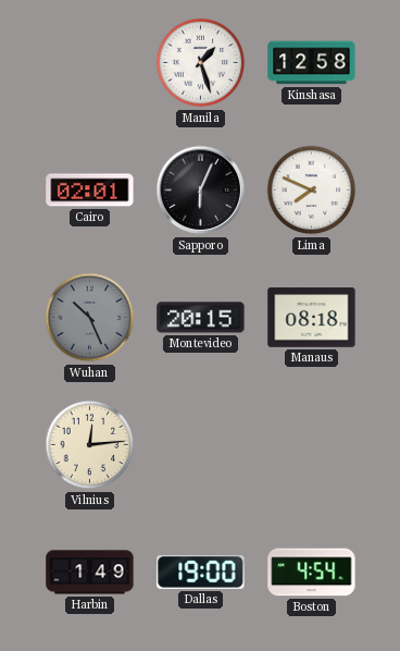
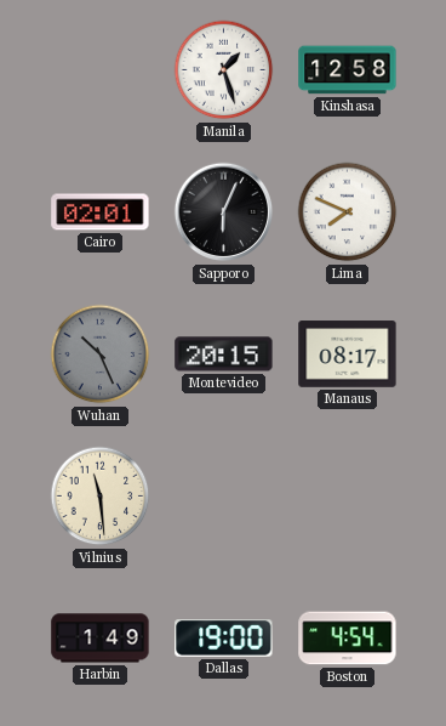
Manaus: 08:18 -> 08:17
Vilnius: 12:14 -> 11:29
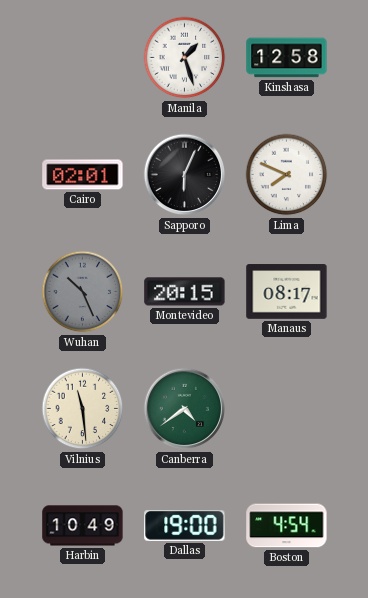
Canberra: none -> 4:39
Harbin: 1:49 -> 10:49
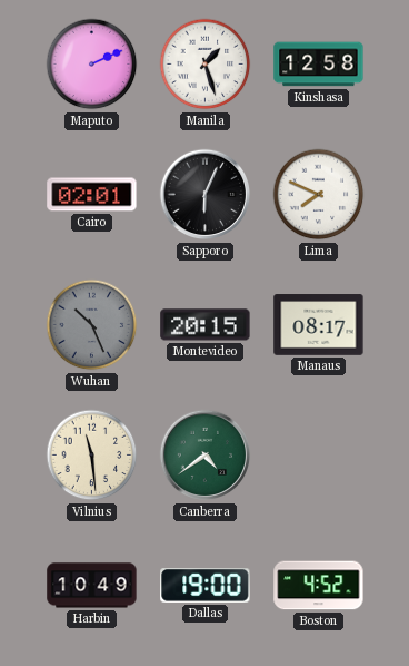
Maputo: none -> 2:11
Boston: 4:54 -> 4:52
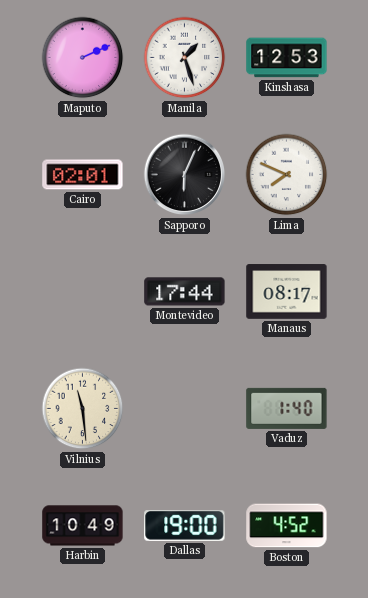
Kinshasa: 12:58 -> 12:53
Wuhan: 10:26 -> none
Montevideo: 20:15 -> 17:44
Canberra: 4:39 -> none
Vaduz: none -> 1:40
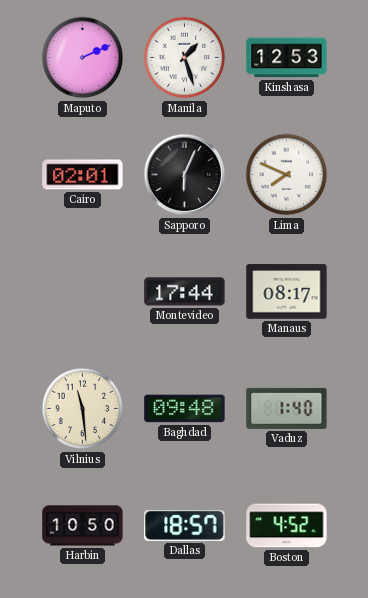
Baghdad: none -> 09:48
Harbin: 10:49 -> 10:50
Dallas: 19:00 -> 18:57
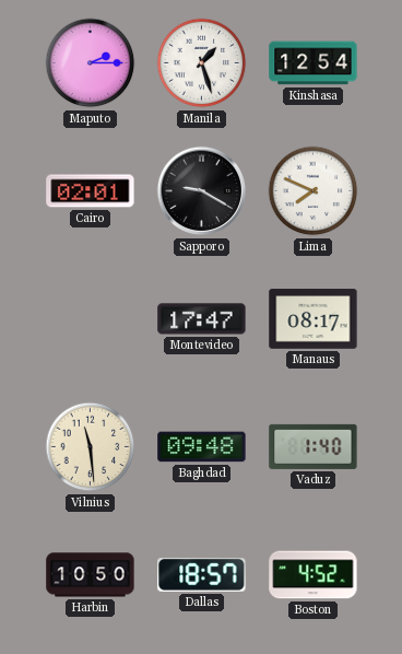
Maputo: 2:11 -> 2:15
Kinshasa: 12:53 -> 12:54
Sapporo: 6:04 -> 9:20
Montevideo: 17:44 -> 17:47
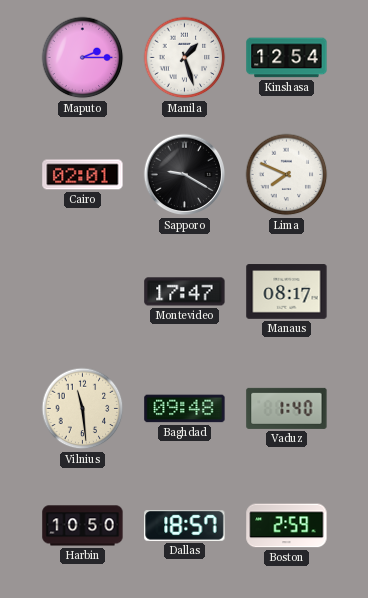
Boston: 4:52 -> 2:59
